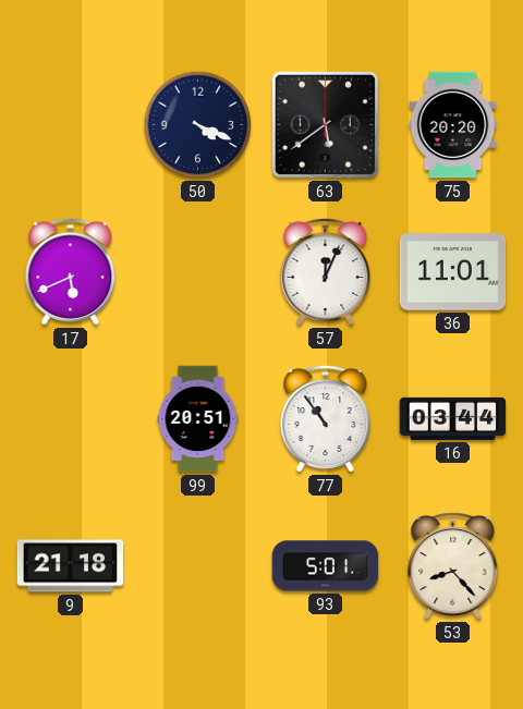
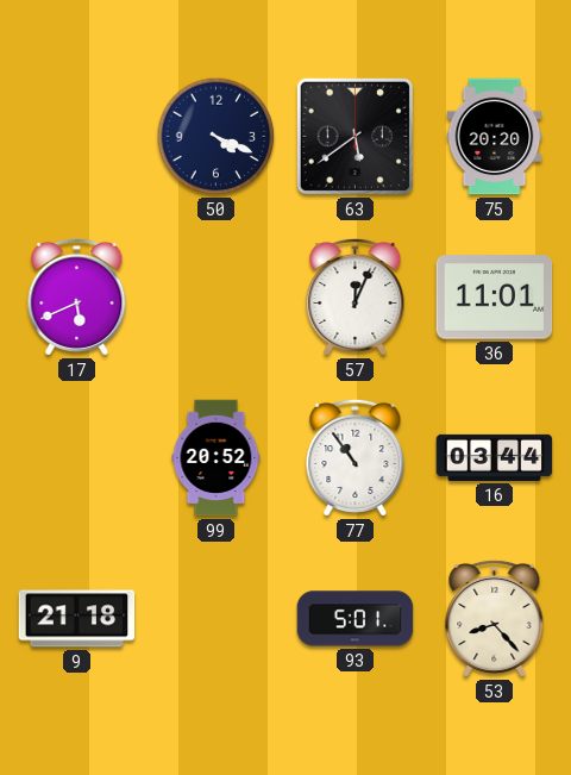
99: 20:51 -> 20:52
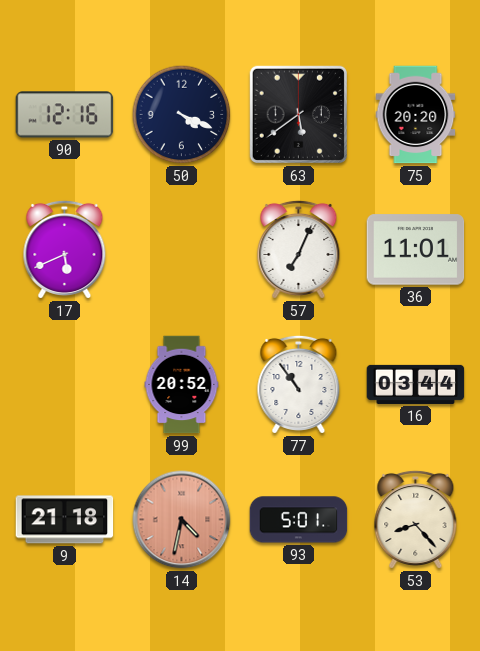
90: none -> 12:16
57: 12:04 -> 7:04
14: none -> 4:32
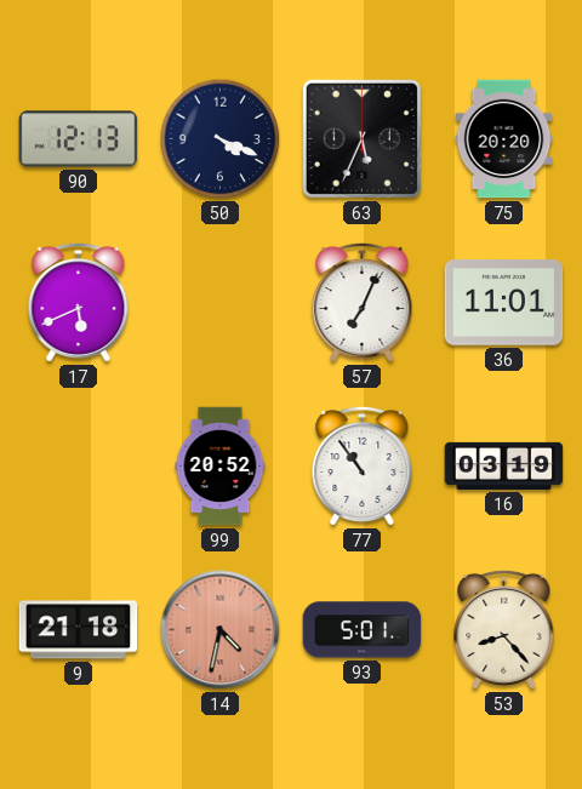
90: 12:16 -> 12:13
63: 5:39 -> 5:34
16: 03:44 -> 03:19
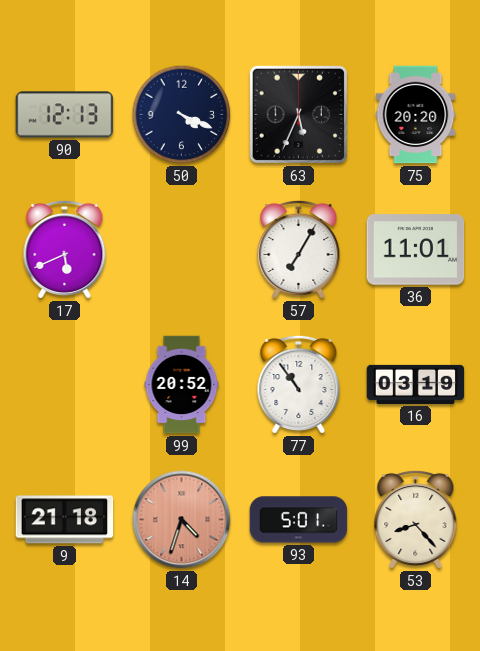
57: 7:04 -> 7:05
14: 4:32 -> 4:33
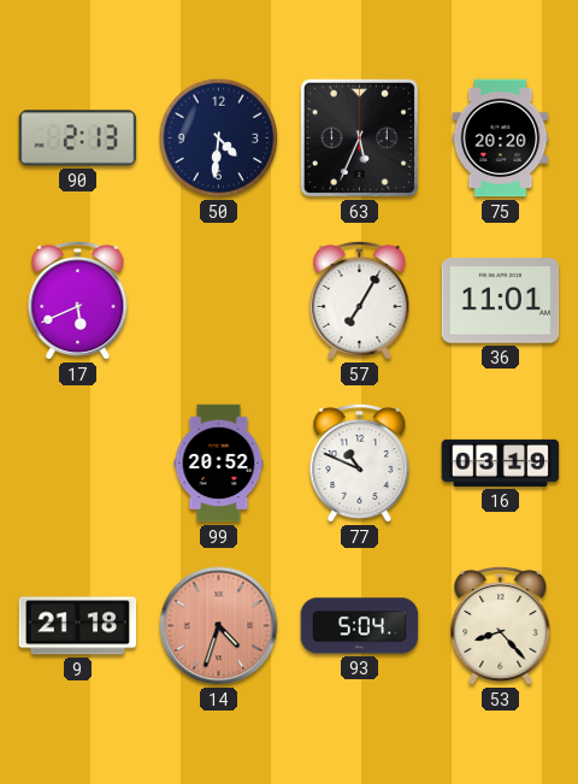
90: 12:13 -> 2:13
50: 4:19 -> 4:31
77: 10:54 -> 10:49
93: 5:01 -> 5:04
